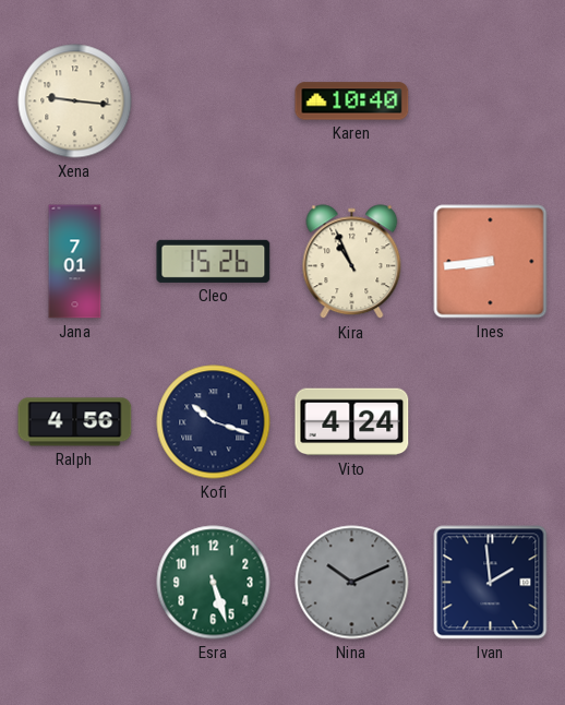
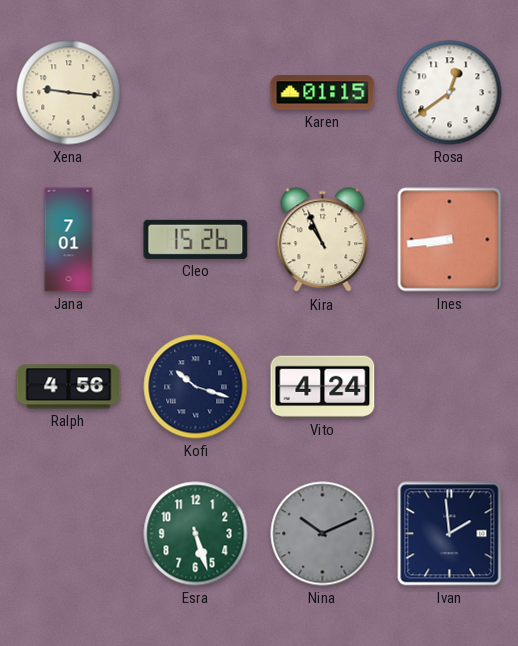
Karen: 10:40 -> 01:15
Rosa: none -> 12:39
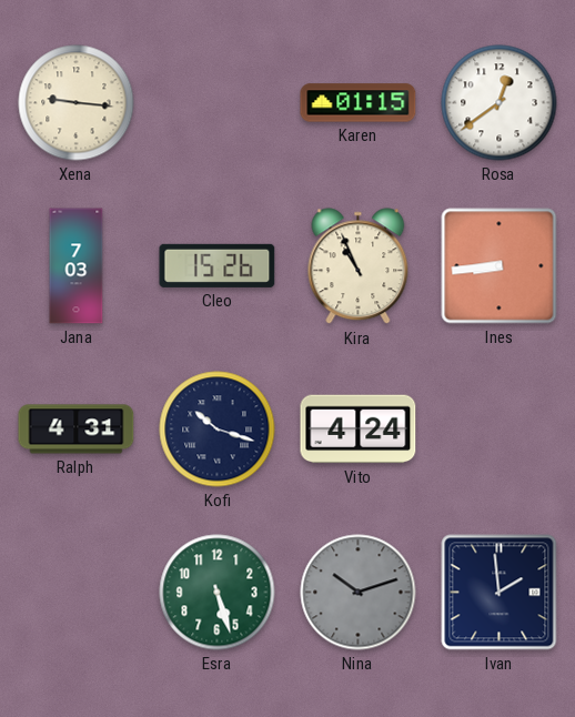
Jana: 7:01 -> 7:03
Ralph: 4:56 -> 4:31
Nina: 10:11 -> 10:12
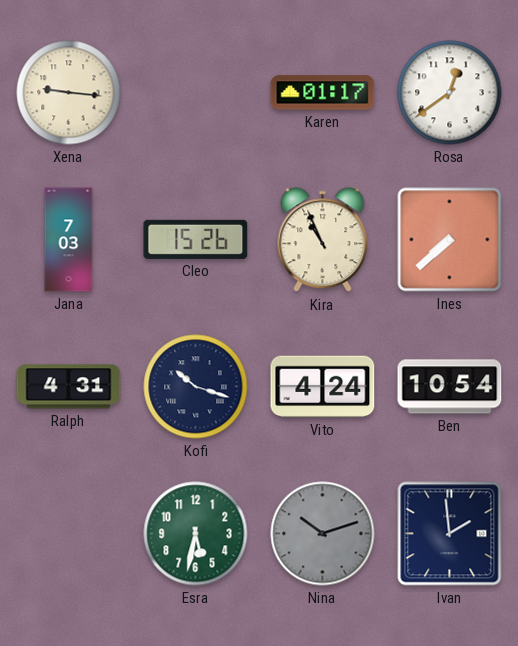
Karen: 01:15 -> 01:17
Ines: 8:44 -> 7:38
Ben: none -> 10:54
Esra: 5:27 -> 5:32
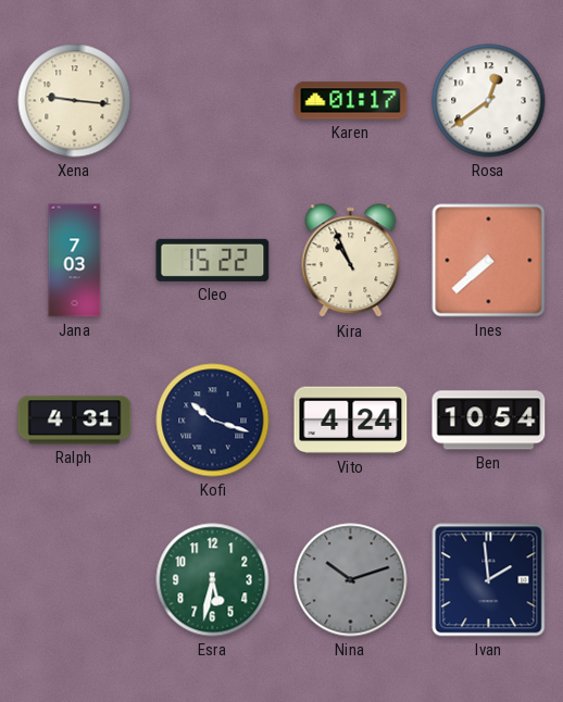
Cleo: 15:26 -> 15:22
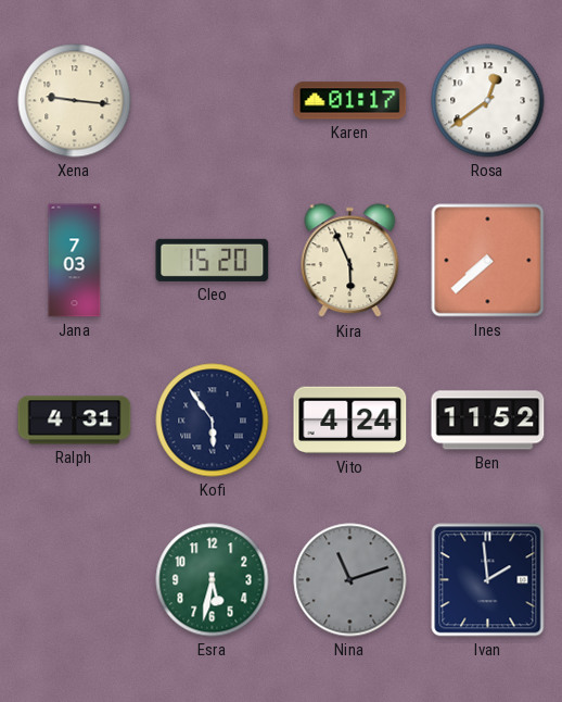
Cleo: 15:22 -> 15:20
Kira: 10:56 -> 5:56
Kofi: 10:18 -> 5:54
Ben: 10:54 -> 11:52
Nina: 10:12 -> 11:12
